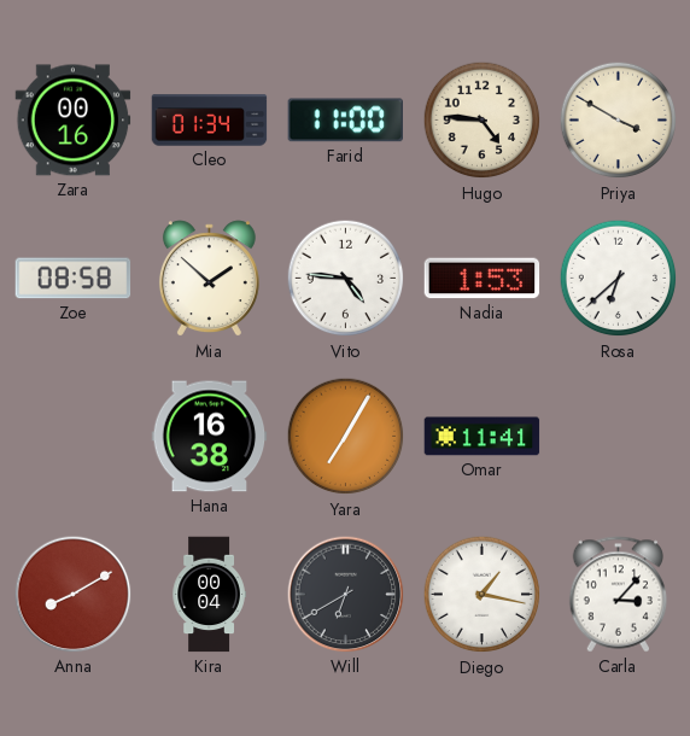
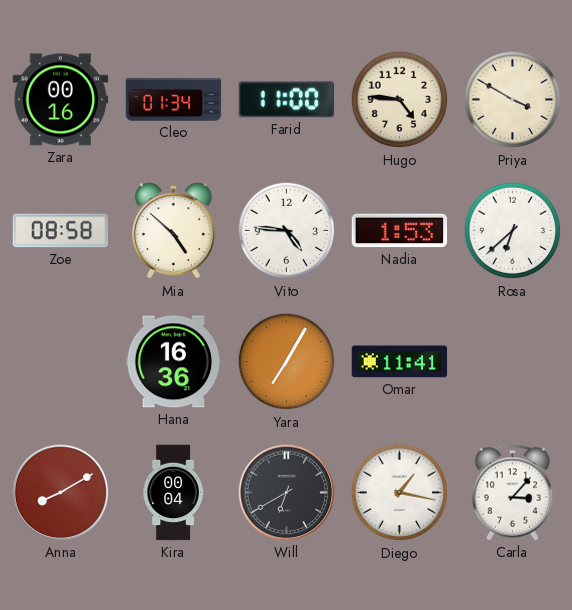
Mia: 1:52 -> 4:52
Hana: 16:38 -> 16:36
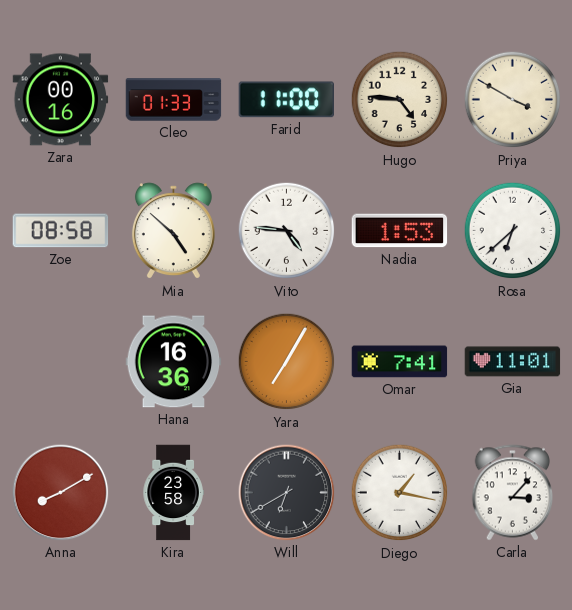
Cleo: 01:34 -> 01:33
Omar: 11:41 -> 7:41
Gia: none -> 11:01
Kira: 00:04 -> 23:58
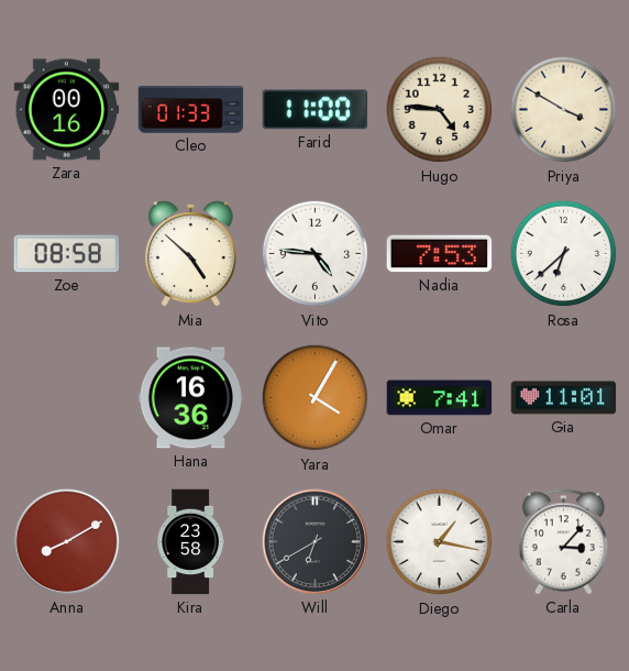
Nadia: 1:53 -> 7:53
Yara: 7:05 -> 4:05
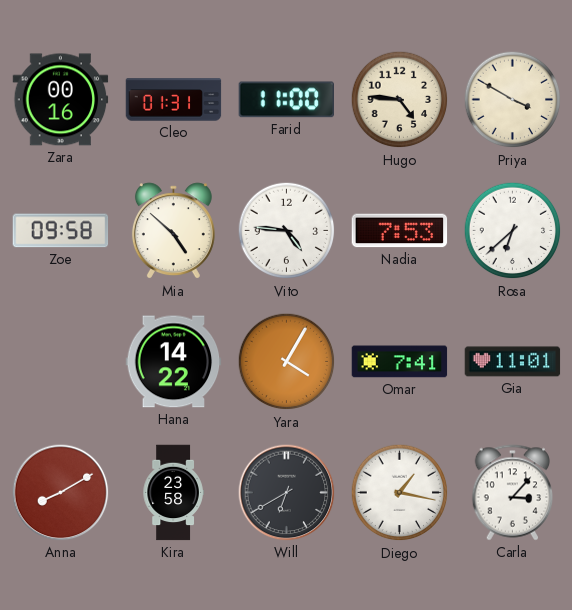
Cleo: 01:33 -> 01:31
Zoe: 08:58 -> 09:58
Hana: 16:36 -> 14:22
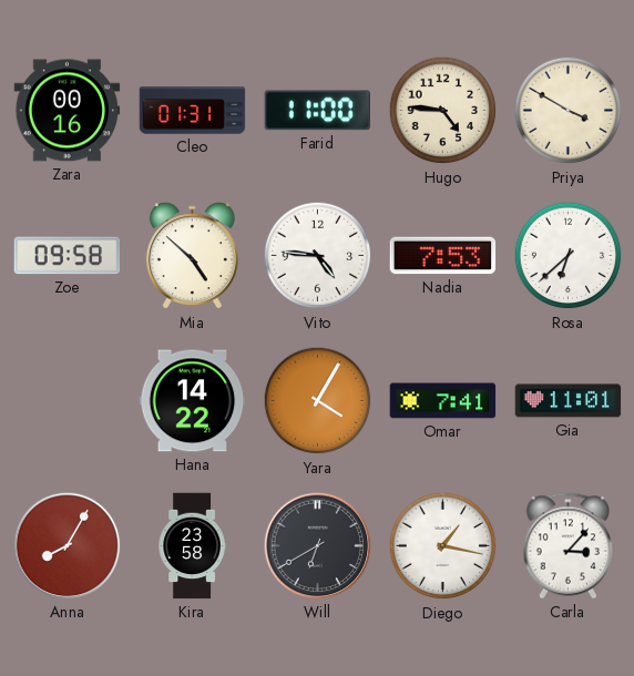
Anna: 8:10 -> 8:05
